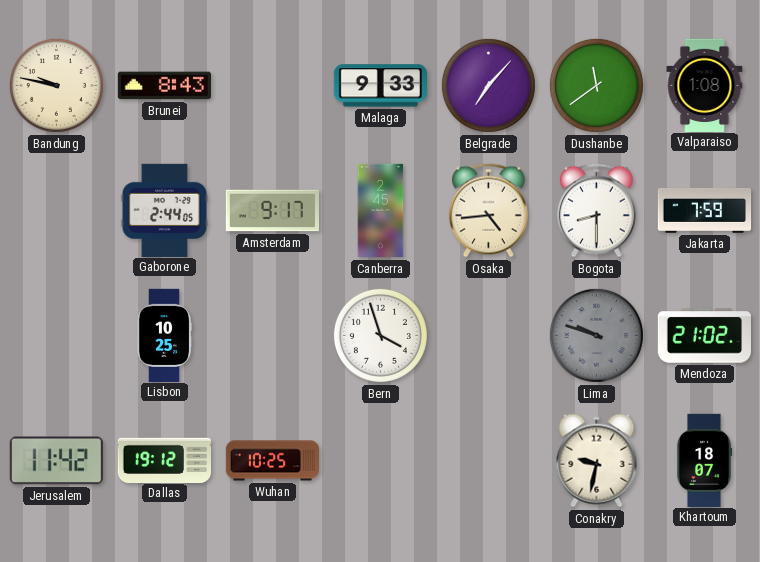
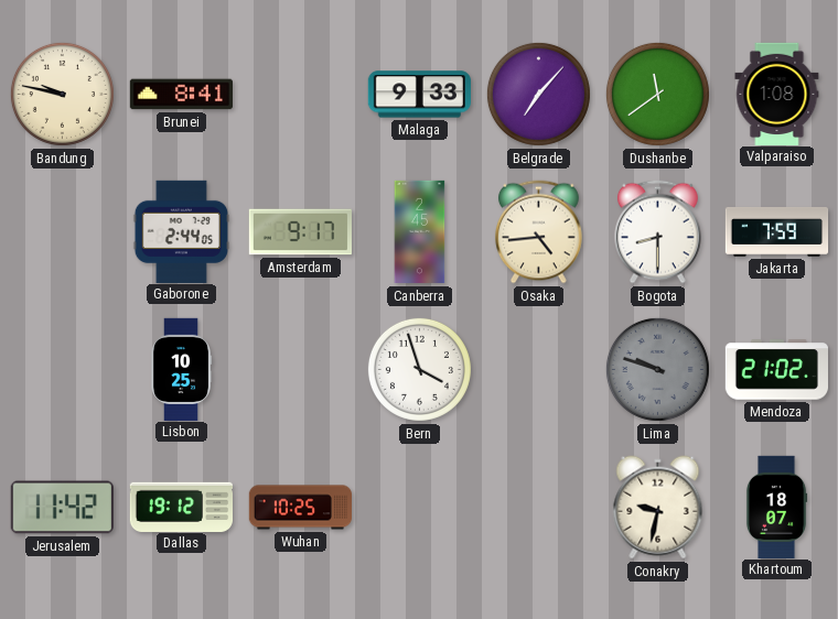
Brunei: 8:43 -> 8:41
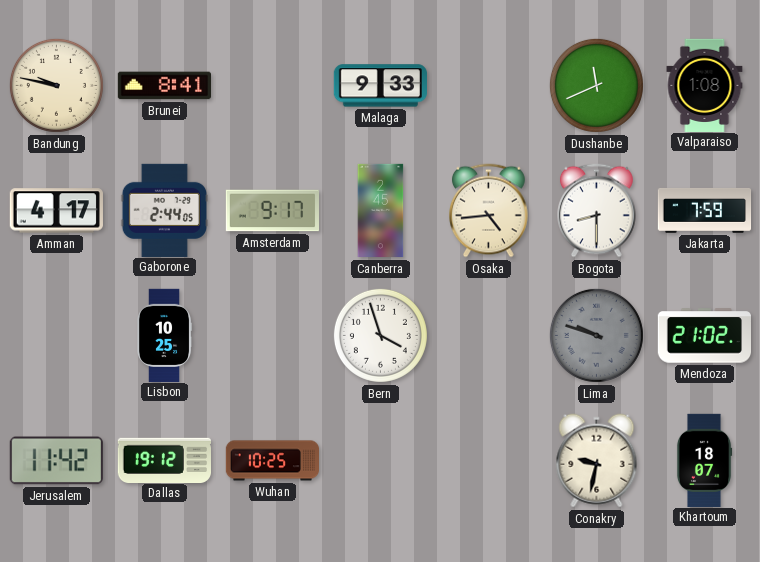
Belgrade: 7:07 -> none
Dushanbe: 11:39 -> 11:41
Amman: none -> 4:17
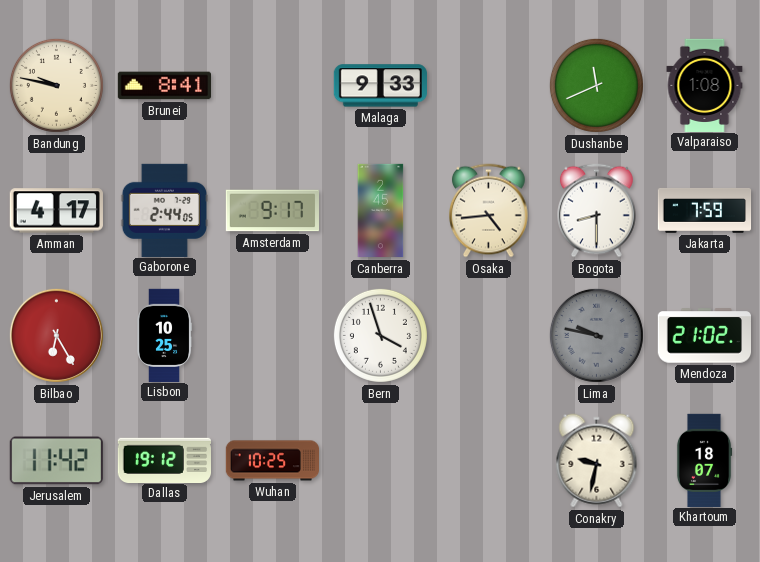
Bilbao: none -> 6:25
Lima: 9:48 -> 9:47
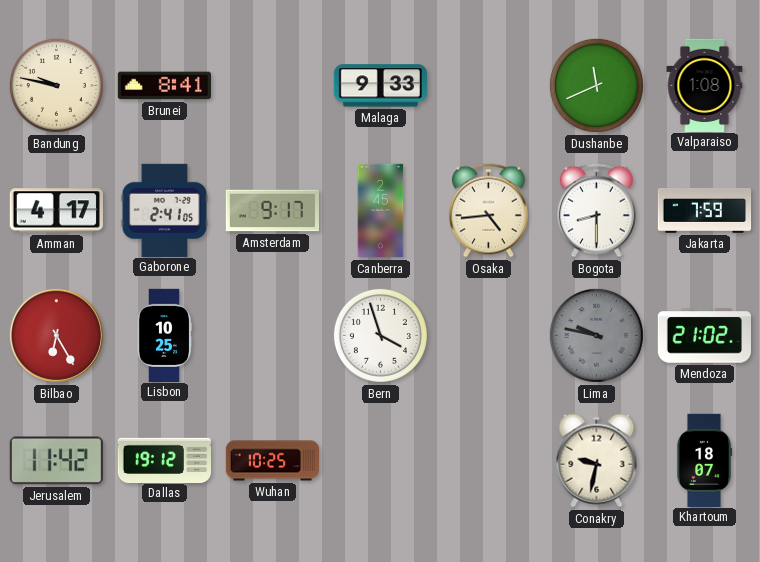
Gaborone: 2:44 -> 2:41
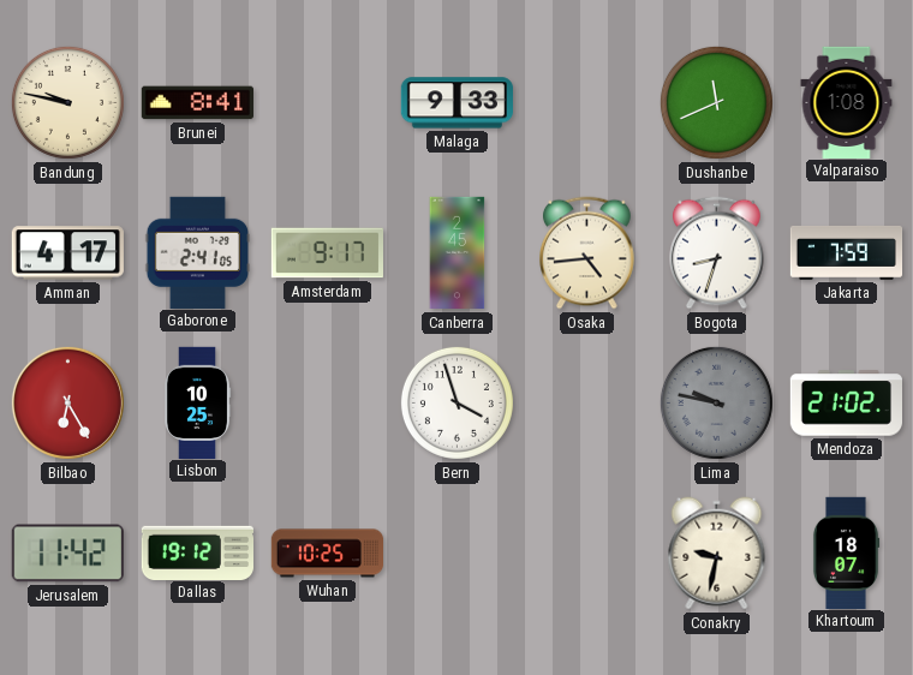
Bogota: 8:30 -> 8:33
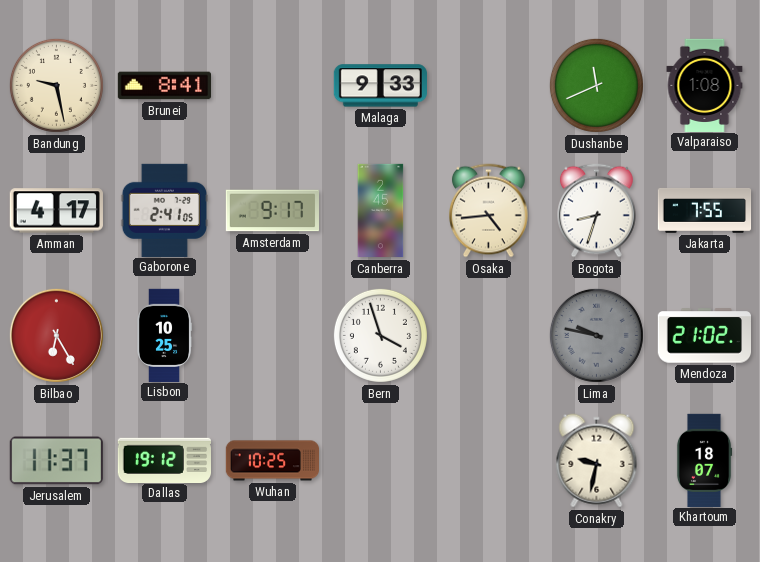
Bandung: 9:47 -> 9:28
Jakarta: 7:59 -> 7:55
Jerusalem: 11:42 -> 11:37
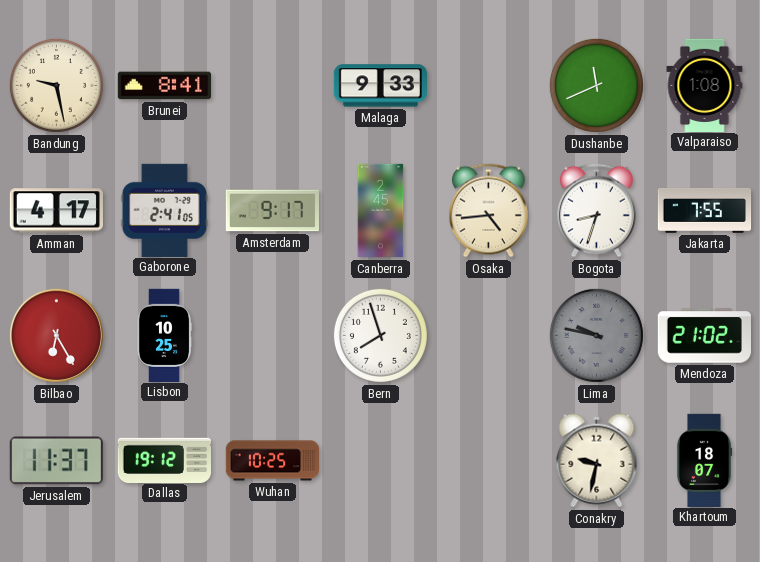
Bern: 3:57 -> 7:57
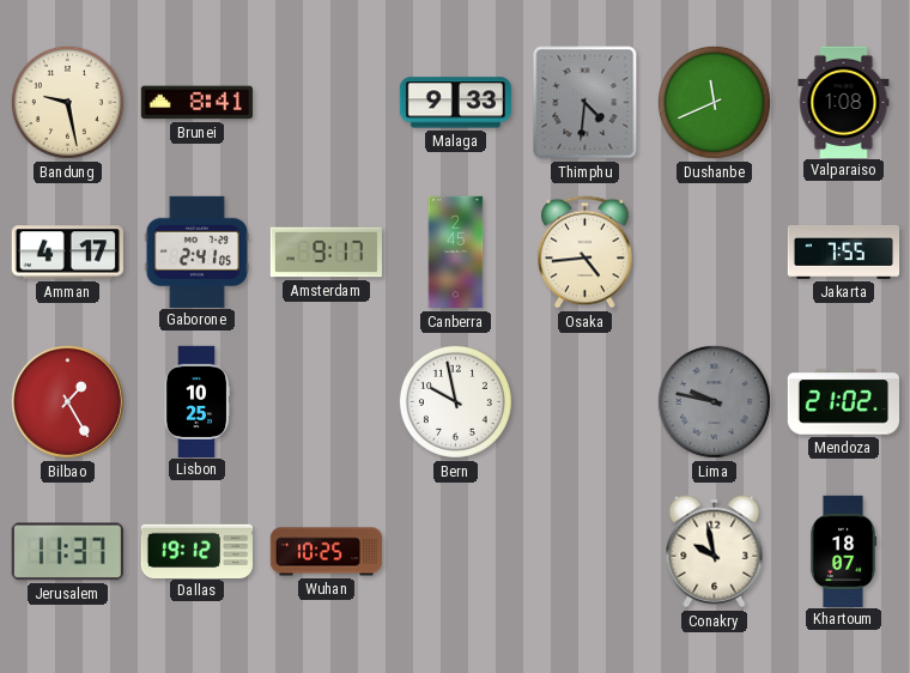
Thimphu: none -> 4:31
Bogota: 8:33 -> none
Bilbao: 6:25 -> 1:25
Bern: 7:57 -> 9:58
Conakry: 9:32 -> 9:58
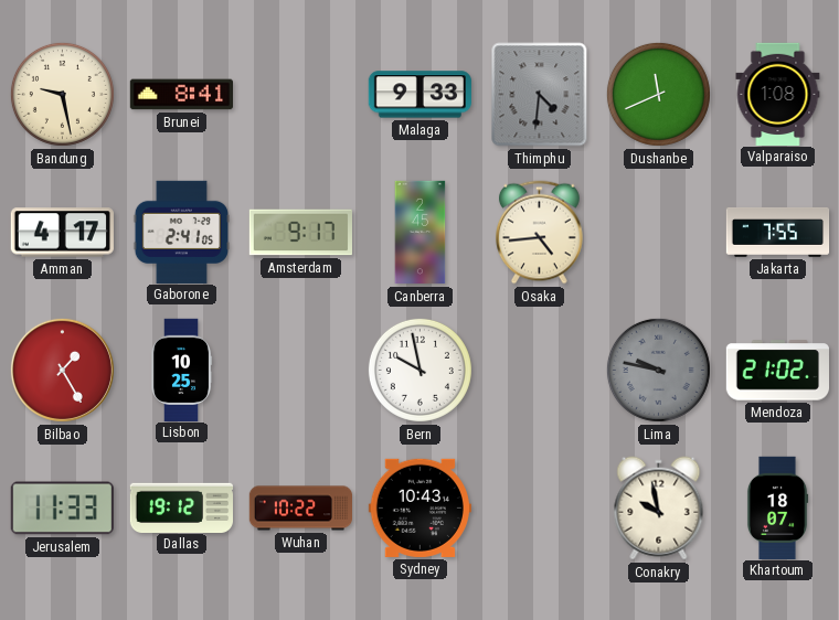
Jerusalem: 11:37 -> 11:33
Wuhan: 10:25 -> 10:22
Sydney: none -> 10:43
